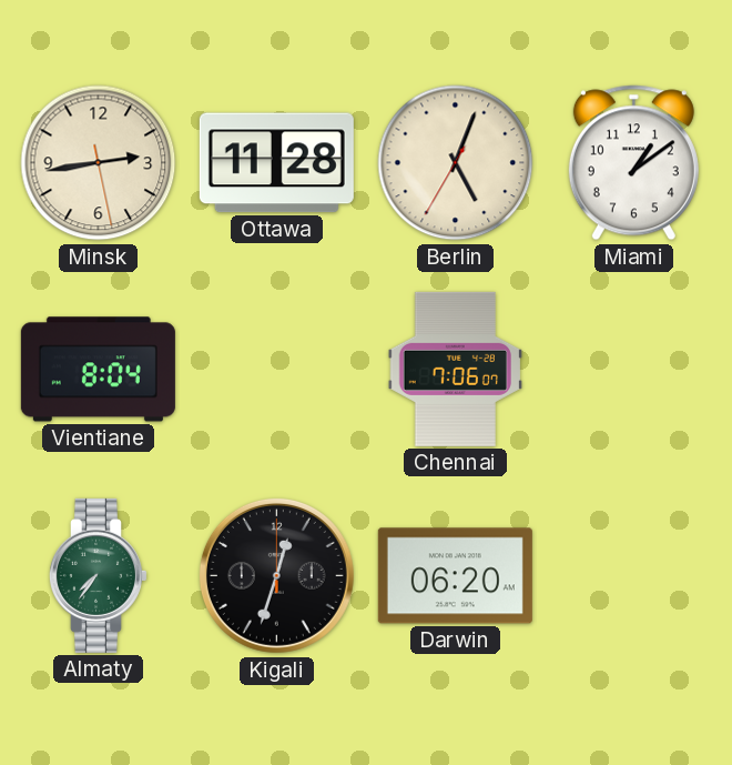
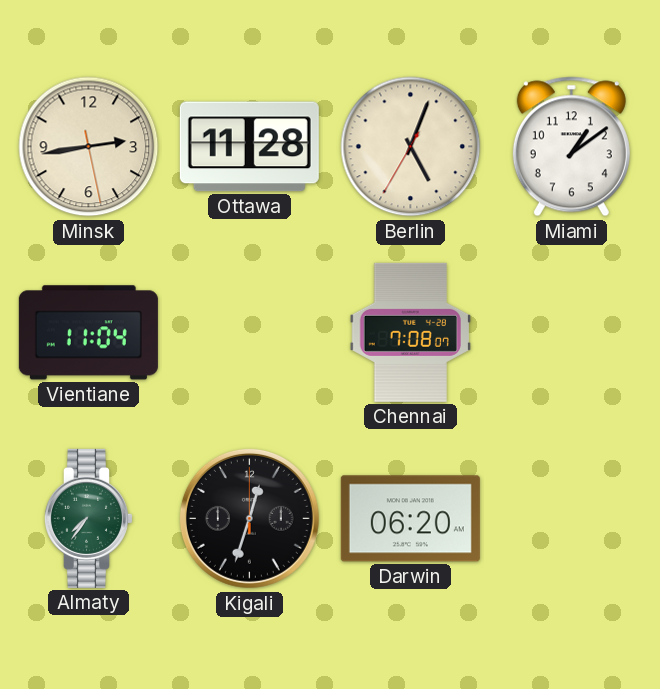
Vientiane: 8:04 -> 11:04
Chennai: 7:06 -> 7:08
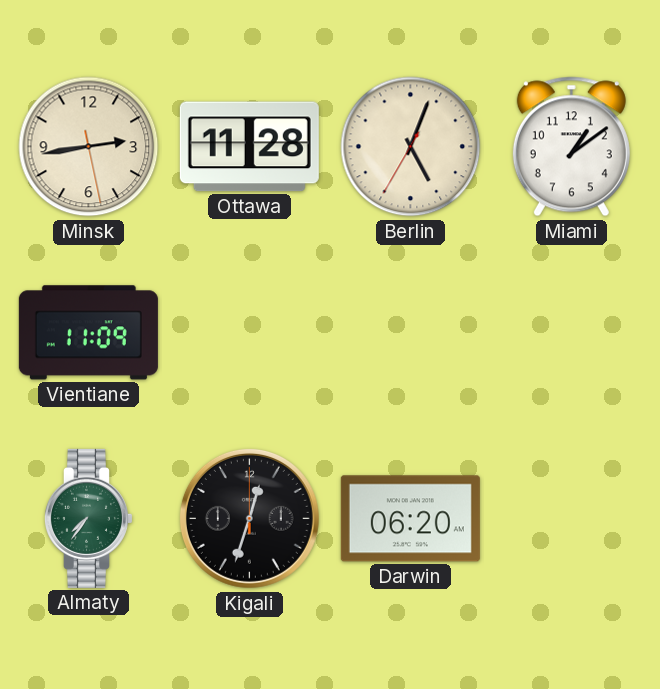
Vientiane: 11:04 -> 11:09
Chennai: 7:08 -> none
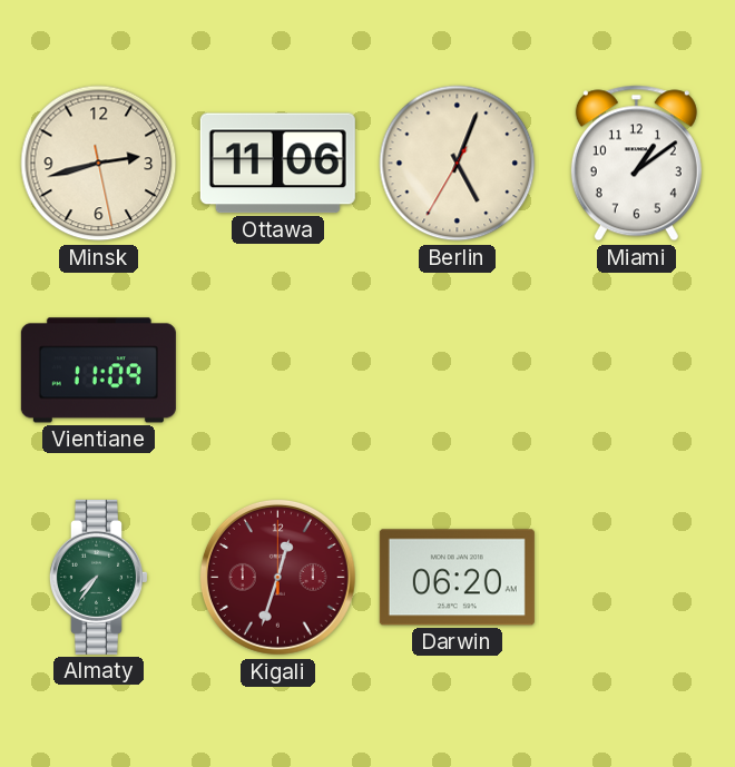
Minsk: 2:43 -> 2:42
Ottawa: 11:28 -> 11:06
Kigali dial: black -> burgundy
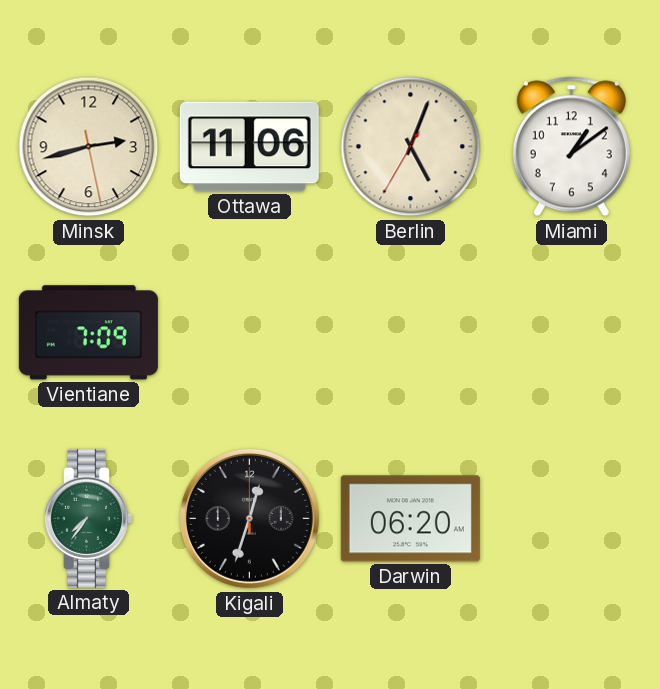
Vientiane: 11:09 -> 7:09
Kigali dial: burgundy -> black
